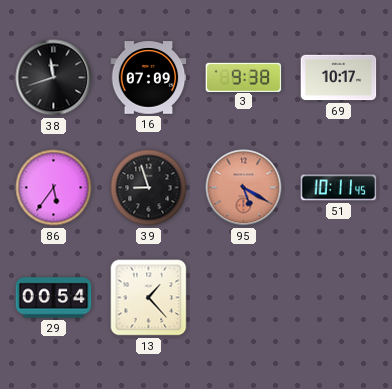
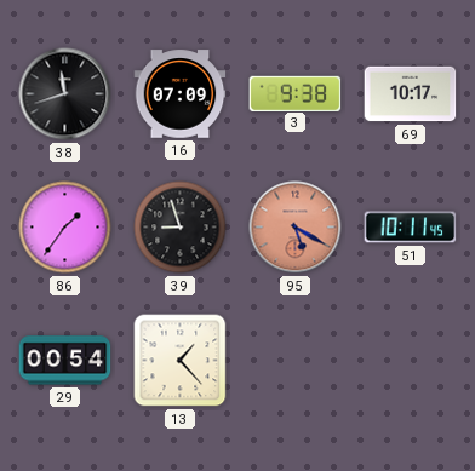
86: 5:36 -> 1:36
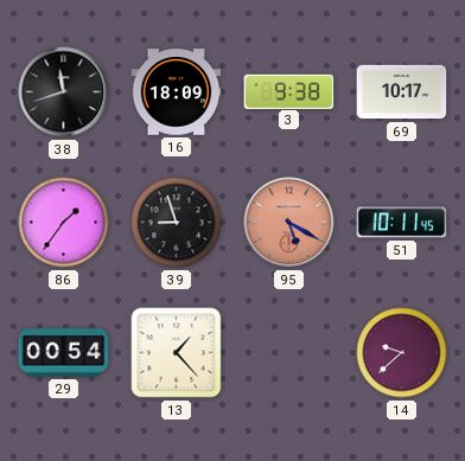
16: 07:09 -> 18:09
14: none -> 9:38
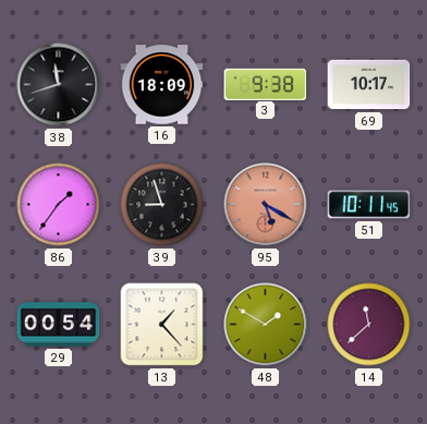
48: none -> 1:50
14: 9:38 -> 11:38
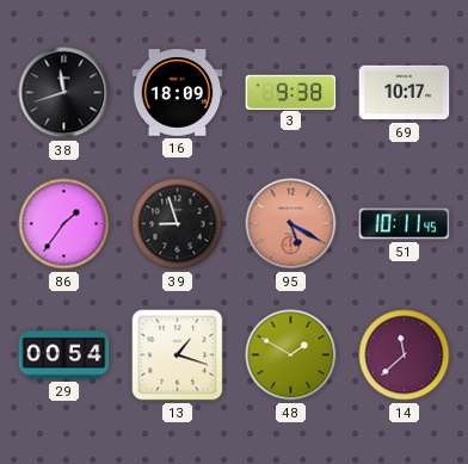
13: 1:23 -> 1:18
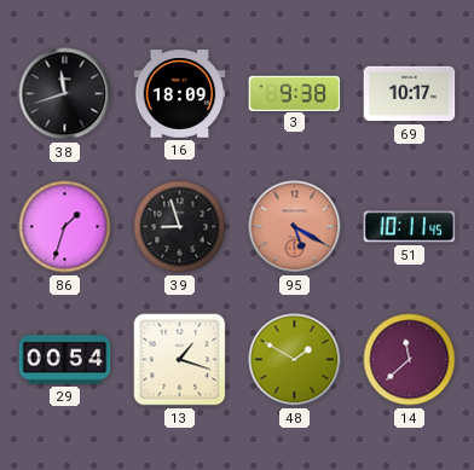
86: 1:36 -> 1:33
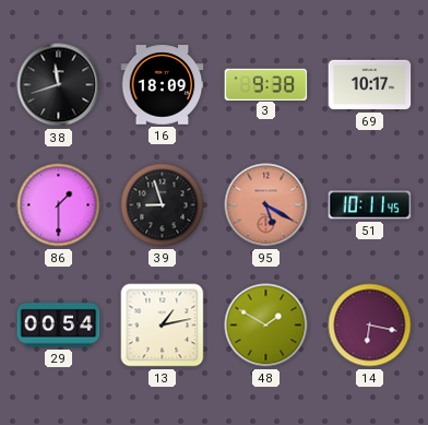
86: 1:33 -> 1:30
13: 1:18 -> 1:13
14: 11:38 -> 6:17
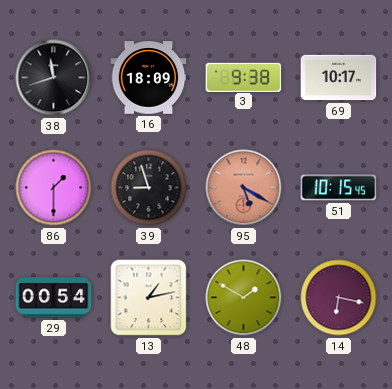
51: 10:11 -> 10:15
